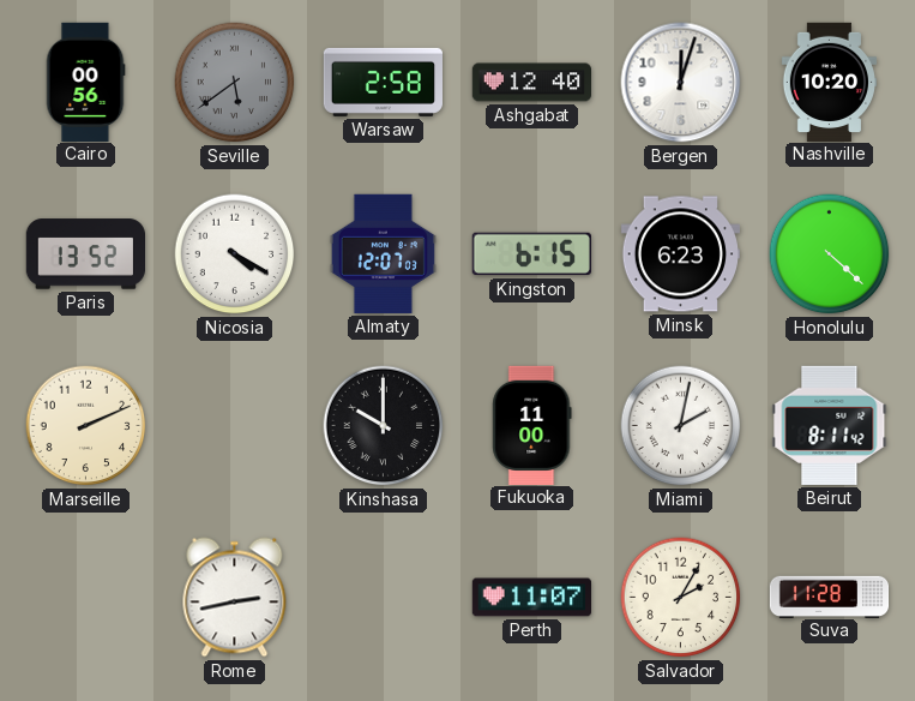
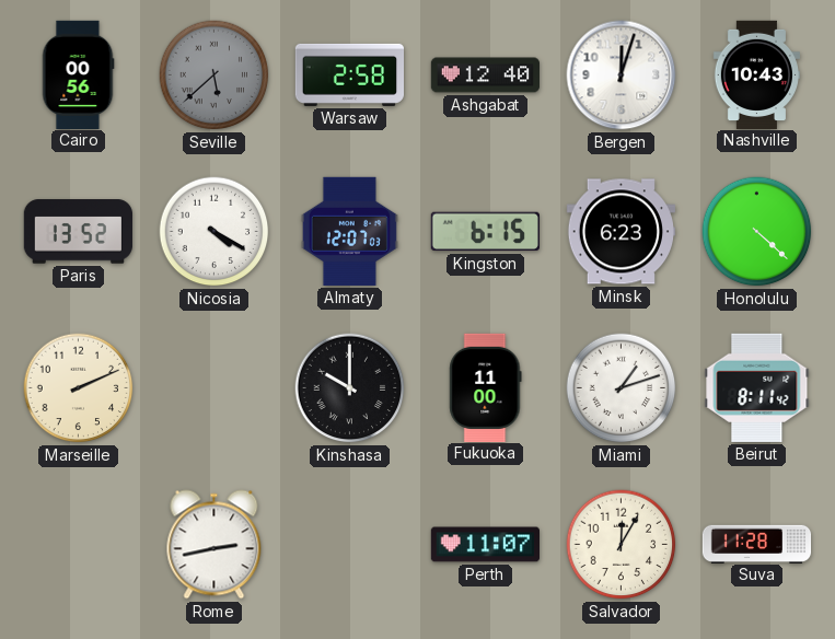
Seville: 5:39 -> 5:38
Nashville: 10:20 -> 10:43
Miami: 2:02 -> 1:12
Salvador: 2:05 -> 12:05
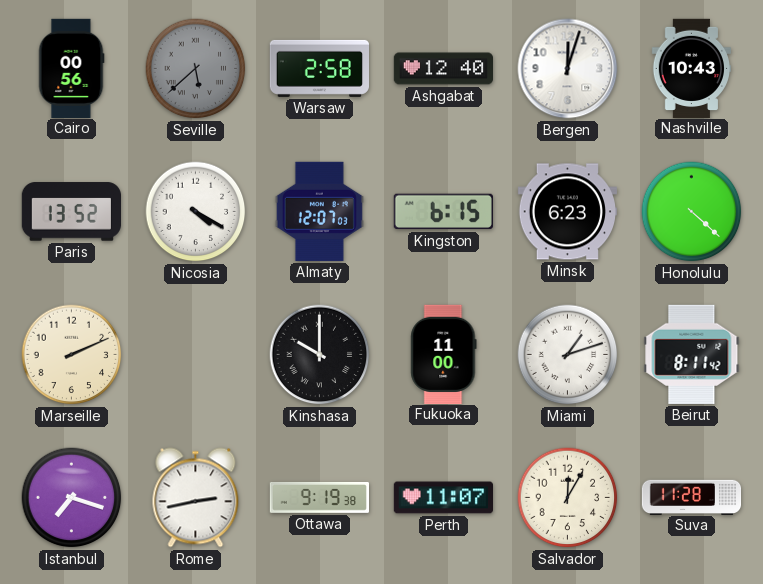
Istanbul: none -> 7:18
Ottawa: none -> 9:19
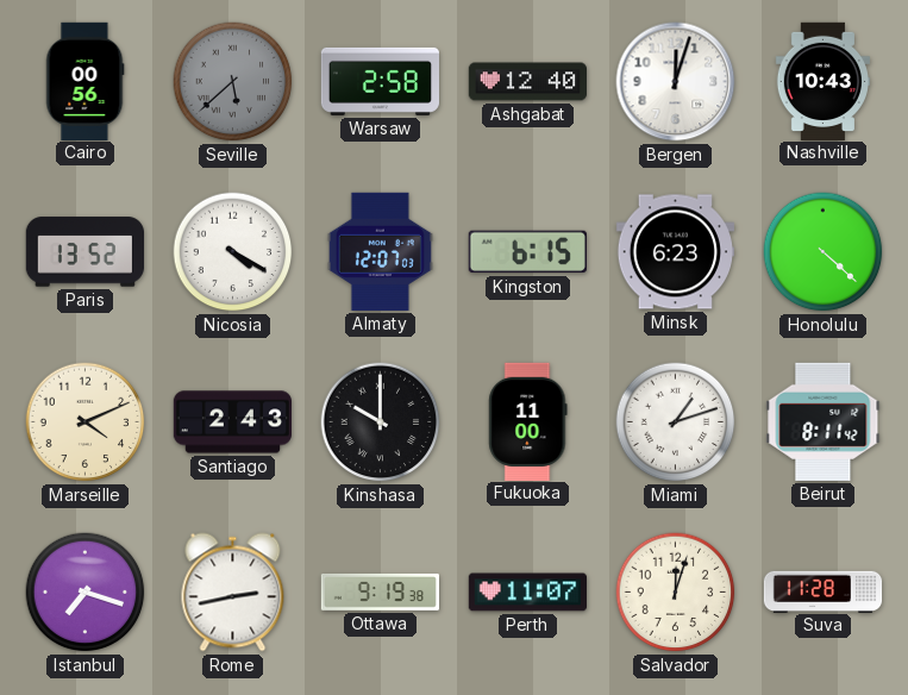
Marseille: 2:11 -> 4:11
Santiago: none -> 2:43
Salvador: 12:05 -> 12:03
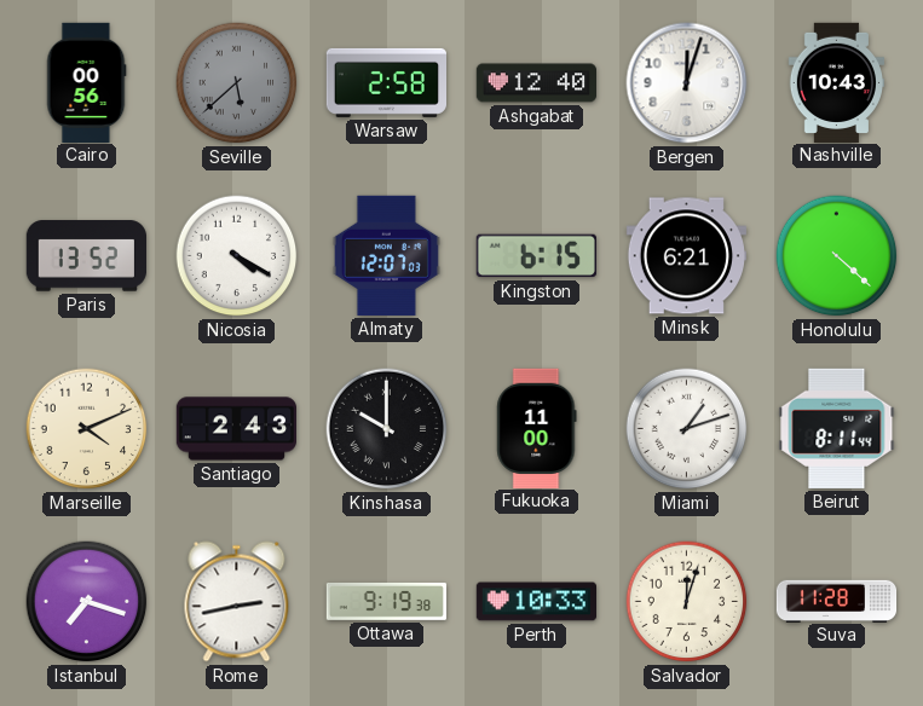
Minsk: 6:23 -> 6:21
Beirut: 8:11:42 -> 8:11:44
Perth: 11:07 -> 10:33
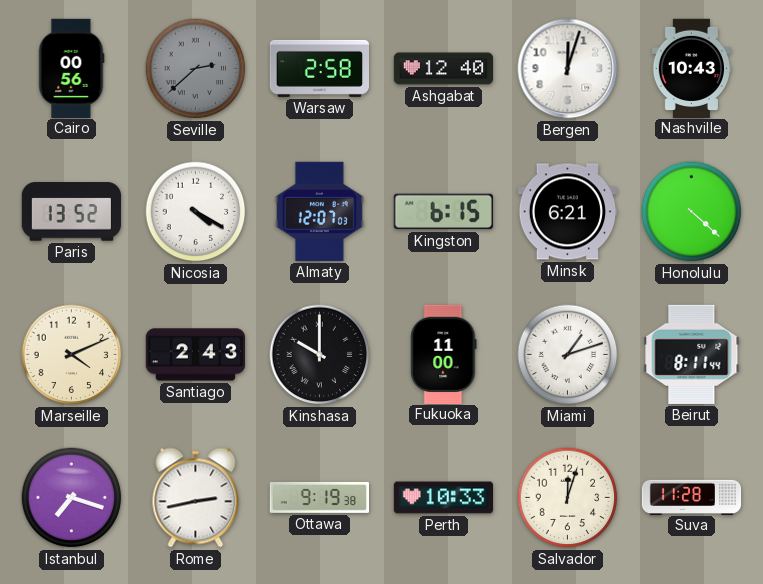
Seville: 5:38 -> 2:38
